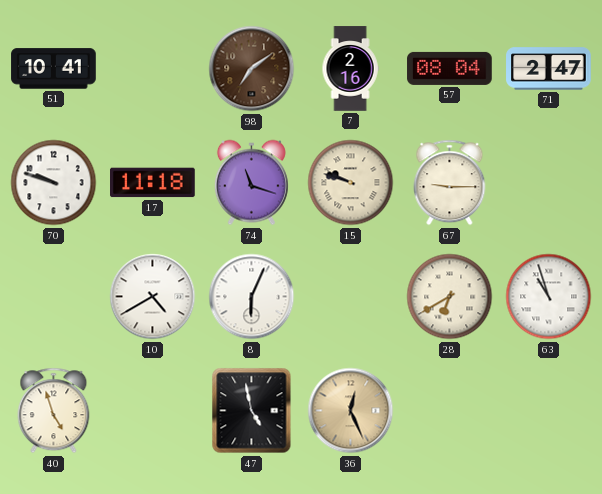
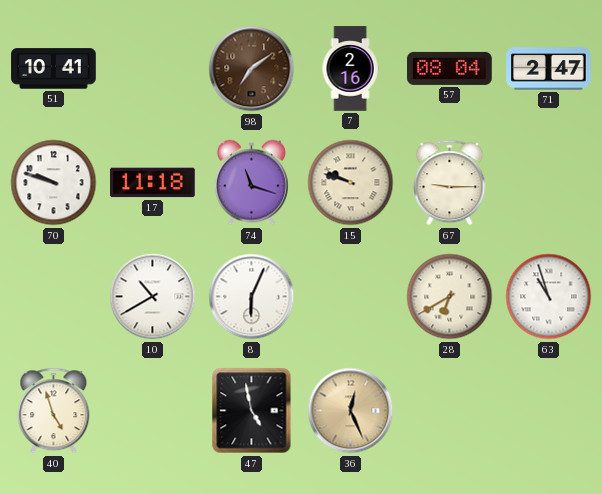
10: 4:40 -> 10:40
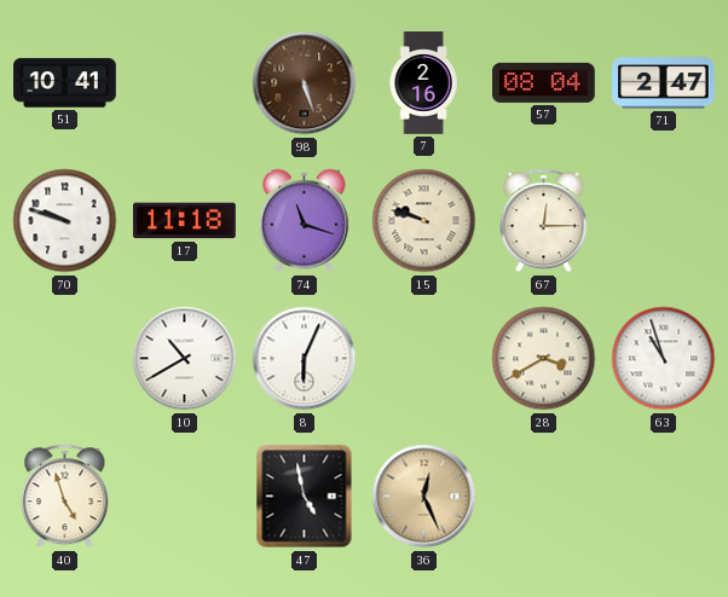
98: 7:09 -> 5:27
67: 9:15 -> 12:15
28: 6:40 -> 3:40
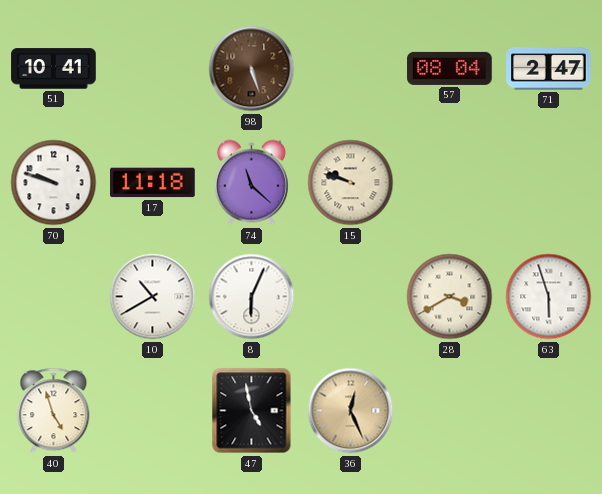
7: 2:16 -> none
74: 11:18 -> 11:22
67: 12:15 -> none
63: 10:57 -> 5:57
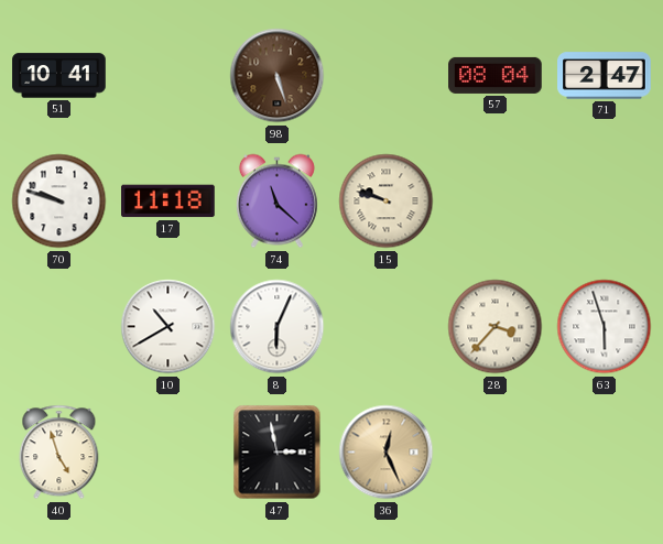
28: 3:40 -> 3:37
47: 4:58 -> 2:58
